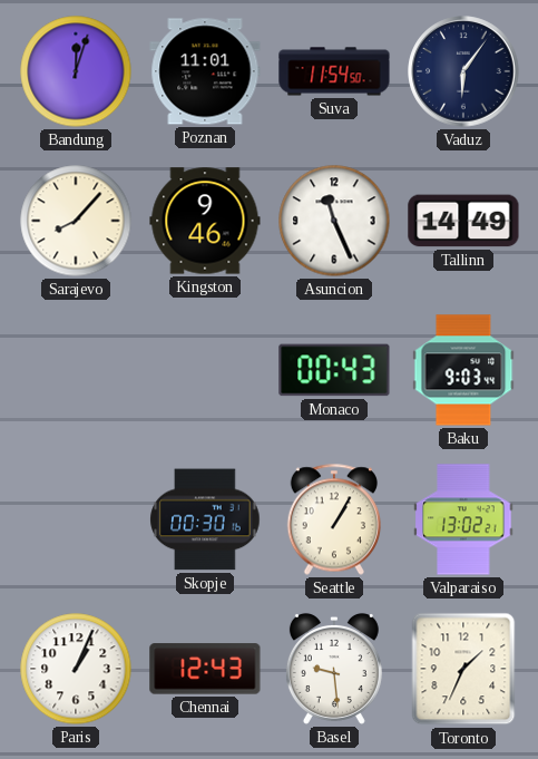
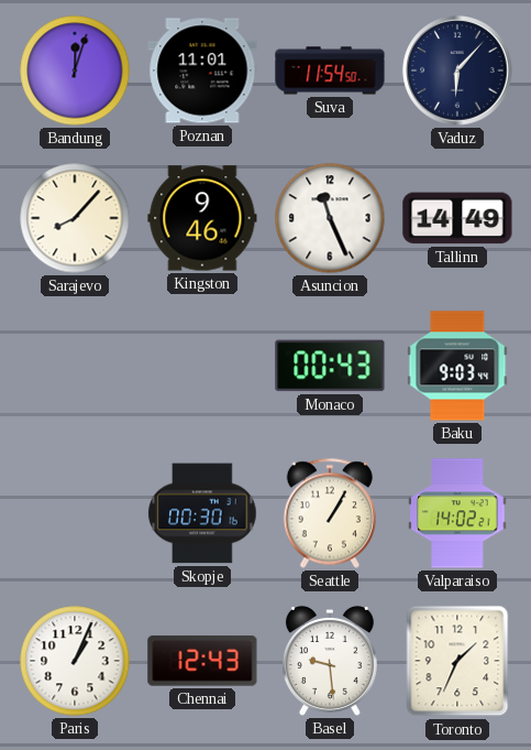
Vaduz: 6:06 -> 6:07
Valparaiso: 13:02 -> 14:02
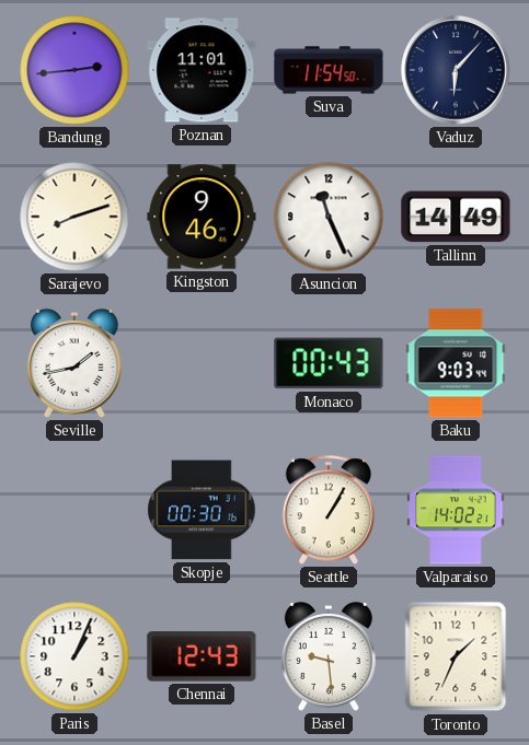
Bandung: 12:03 -> 2:44
Sarajevo: 8:07 -> 8:12
Seville: none -> 1:43
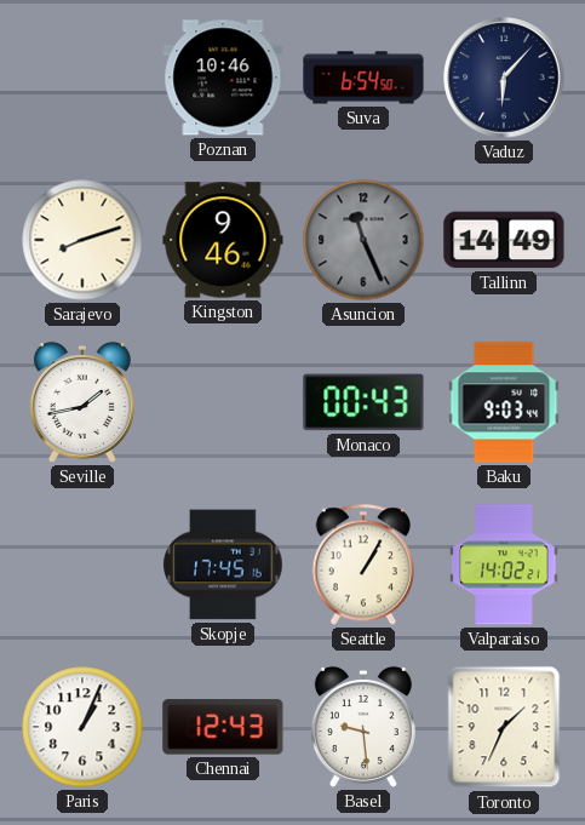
Bandung: 2:44 -> none
Poznan: 11:01 -> 10:46
Suva: 11:54 -> 6:54
Asuncion dial: white -> grey
Skopje: 00:30 -> 17:45
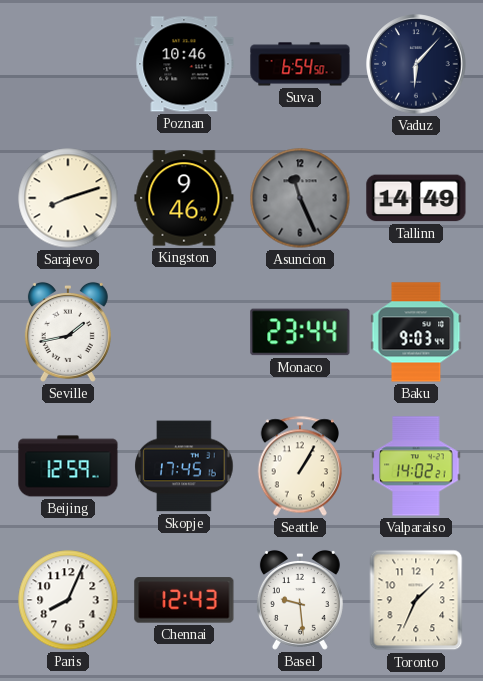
Monaco: 00:43 -> 23:44
Beijing: none -> 12:59
Paris: 1:04 -> 8:04
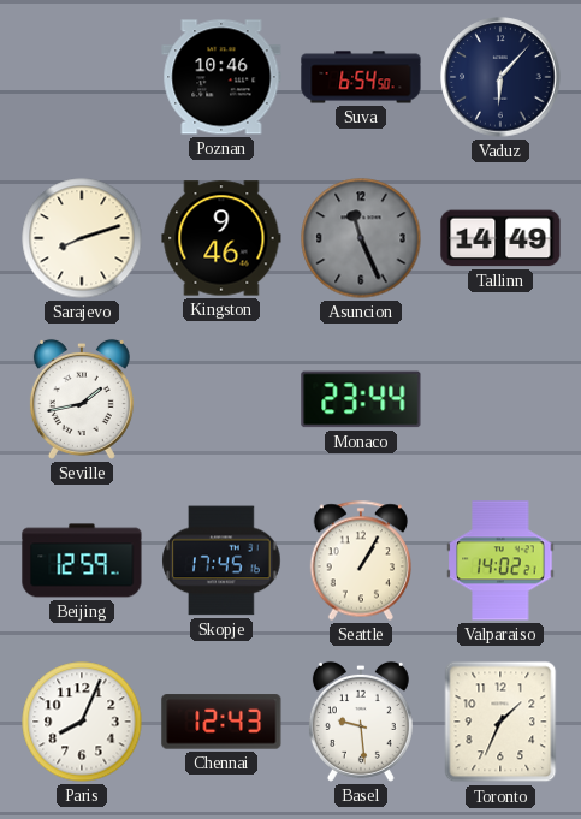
Baku: 9:03 -> none
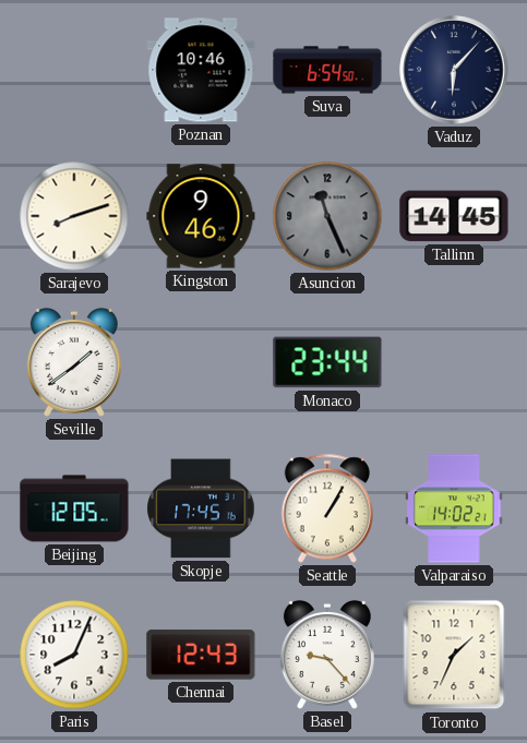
Tallinn: 14:49 -> 14:45
Seville: 1:43 -> 1:39
Beijing: 12:59 -> 12:05
Basel: 9:29 -> 9:23
